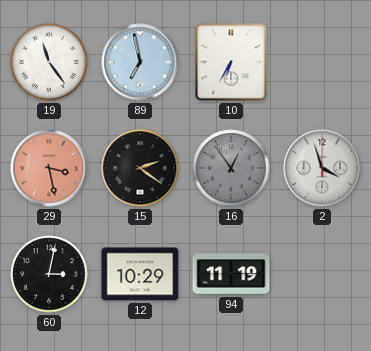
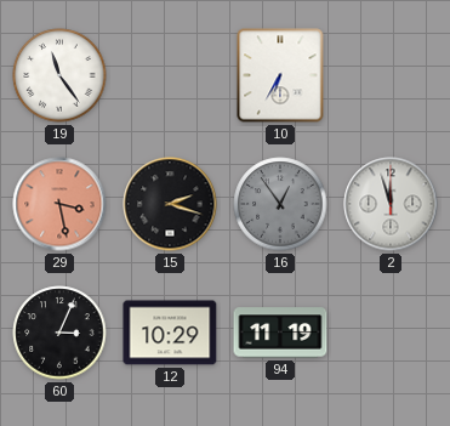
89: 6:58 -> none
15: 2:21 -> 2:18
2: 3:57 -> 11:57
60: 3:02 -> 3:04
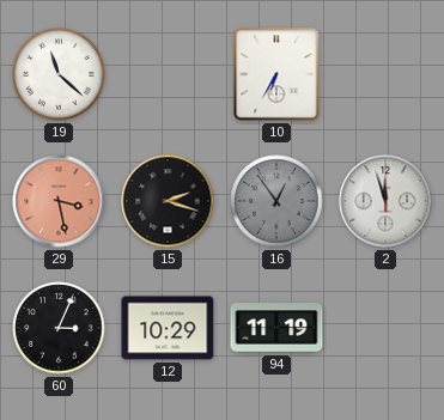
19: 11:24 -> 11:22
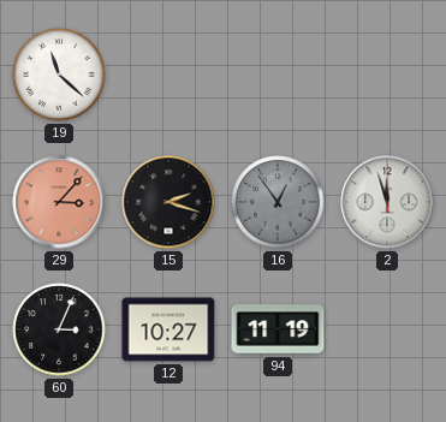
10: 6:35 -> none
29: 3:28 -> 3:07
12: 10:29 -> 10:27
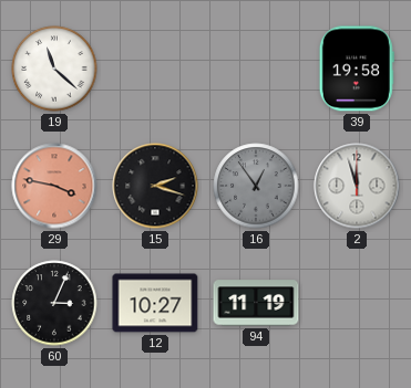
39: none -> 19:58
29: 3:07 -> 3:47
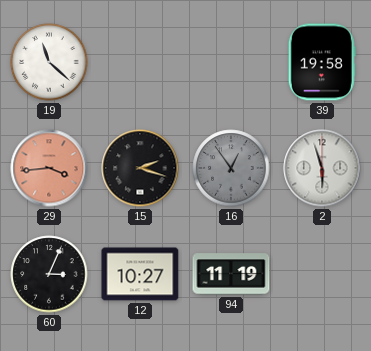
29: 3:47 -> 3:44
2: 11:57 -> 5:57
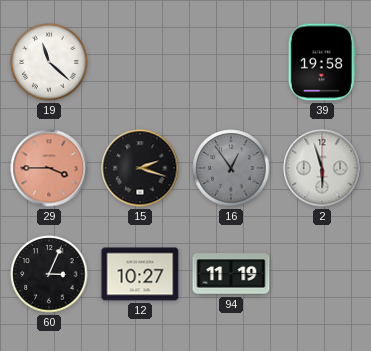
29: 3:44 -> 3:45
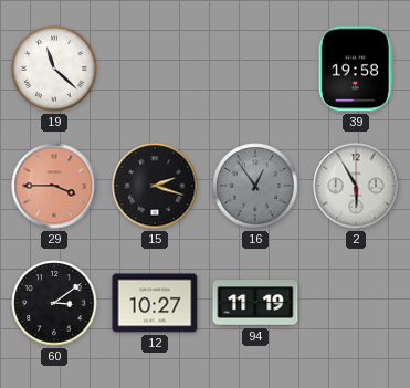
2: 5:57 -> 5:55
60: 3:04 -> 3:09
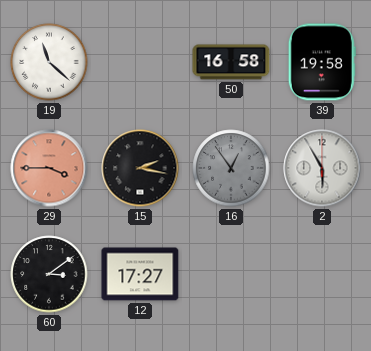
50: none -> 16:58
15: 2:18 -> 2:17
12: 10:27 -> 17:27
94: 11:19 -> none
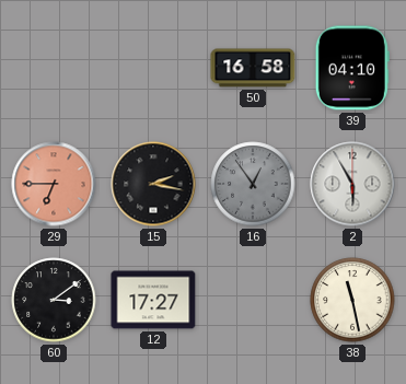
19: 11:22 -> none
39: 19:58 -> 04:10
29: 3:45 -> 6:45
38: none -> 11:28
